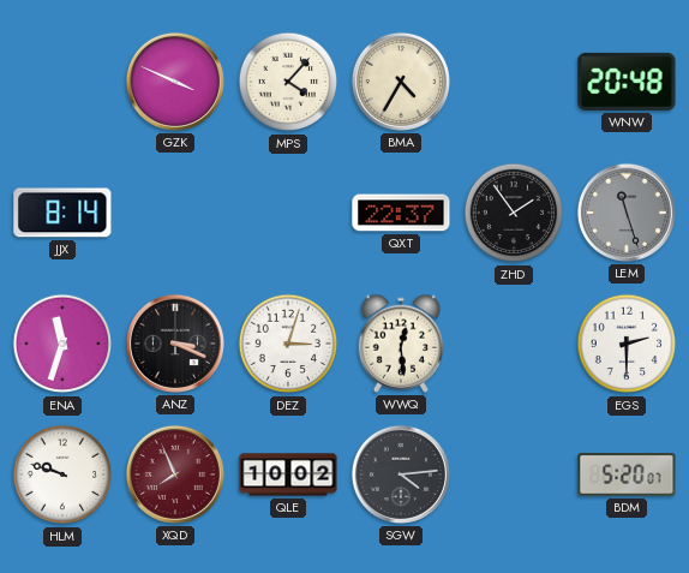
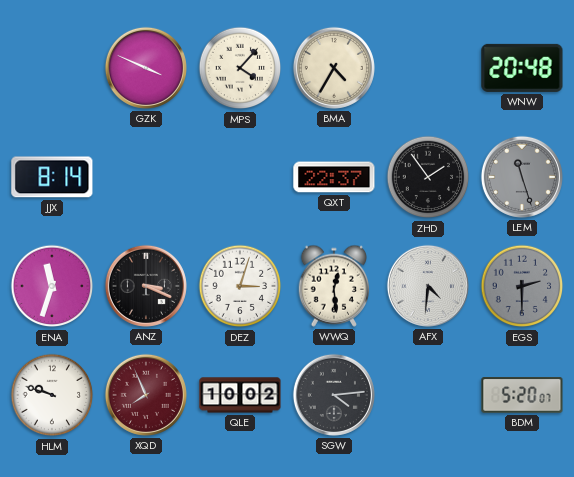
AFX: none -> 4:31
EGS dial: white -> grey
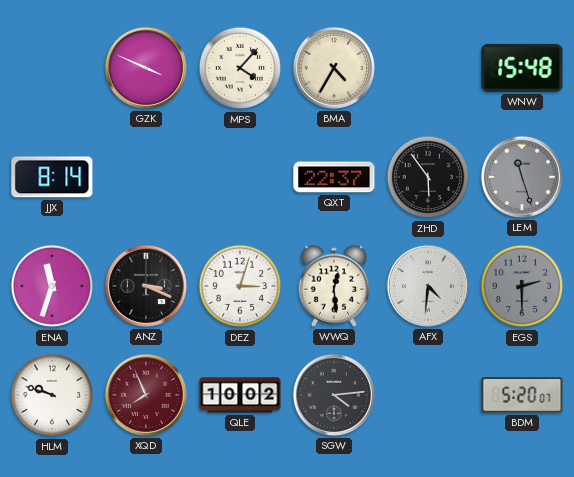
WNW: 20:48 -> 15:48
ZHD: 1:54 -> 5:54
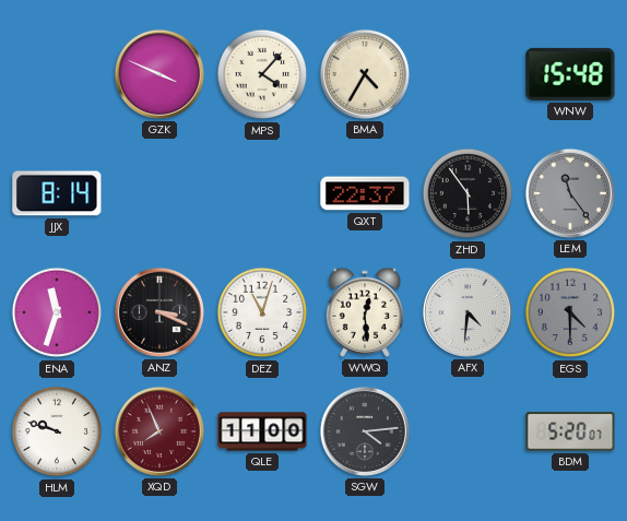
LEM: 11:27 -> 11:24
DEZ: 3:03 -> 11:03
EGS: 2:30 -> 4:30
QLE: 10:02 -> 11:00
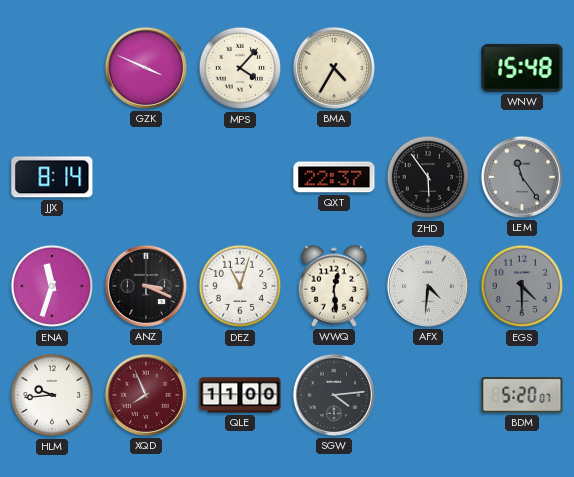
HLM: 9:48 -> 9:44
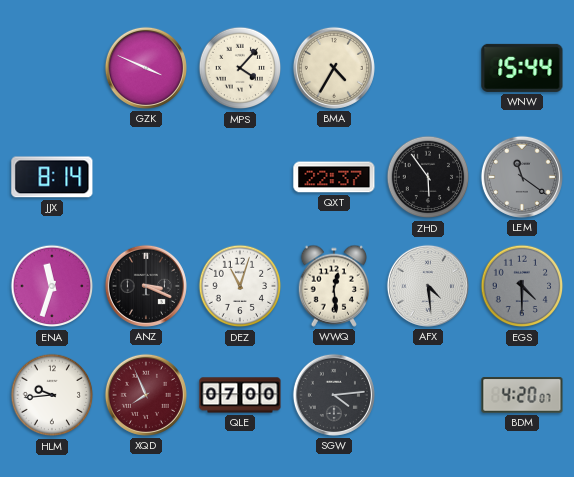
WNW: 15:48 -> 15:44
LEM: 11:24 -> 11:21
AFX: 4:31 -> 4:29
QLE: 11:00 -> 07:00
BDM: 5:20 -> 4:20
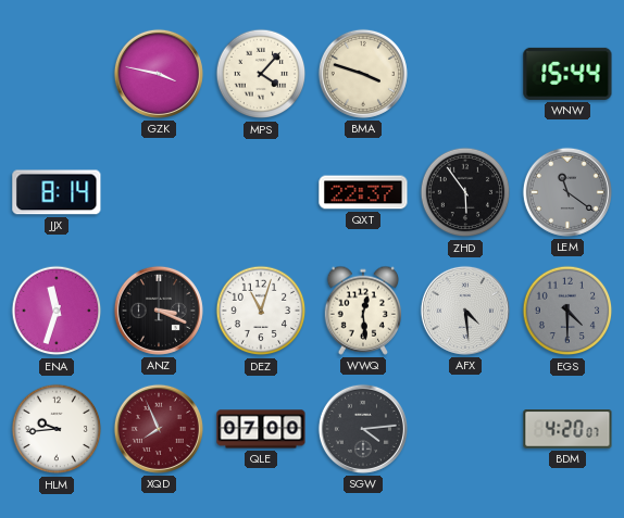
GZK: 3:49 -> 3:47
BMA: 4:35 -> 3:48
